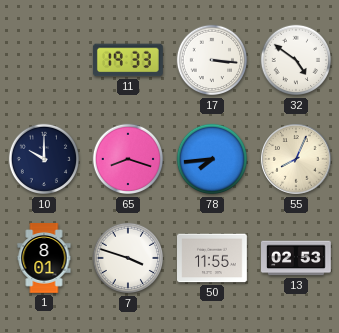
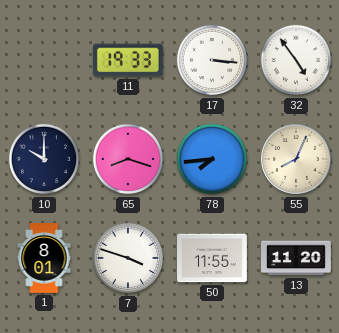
32: 4:51 -> 4:54
13: 02:53 -> 11:20
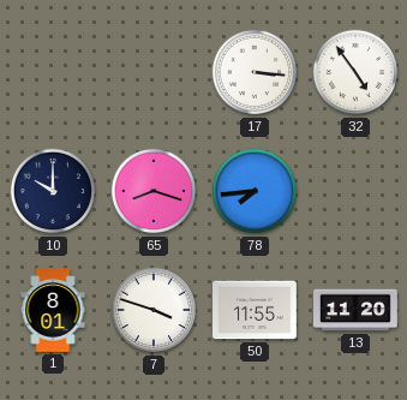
11: 19:33 -> none
55: 8:04 -> none
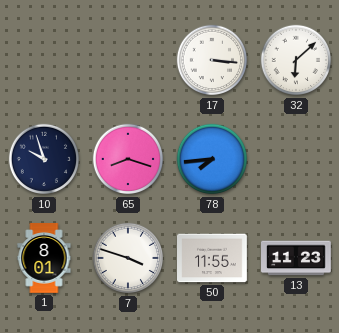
32: 4:54 -> 6:08
10: 10:00 -> 9:57
13: 11:20 -> 11:23
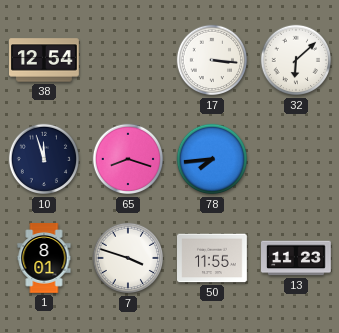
38: none -> 12:54
10: 9:57 -> 11:57
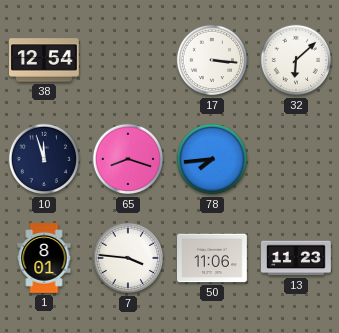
7: 3:48 -> 3:46
50: 11:55 -> 11:06
